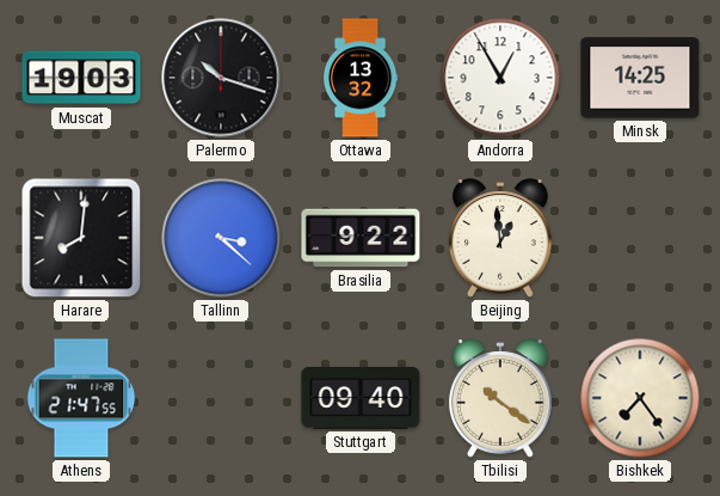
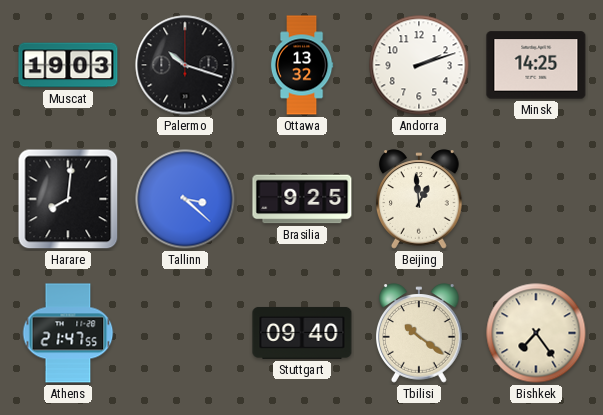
Andorra: 12:55 -> 2:12
Brasilia: 9:22 -> 9:25
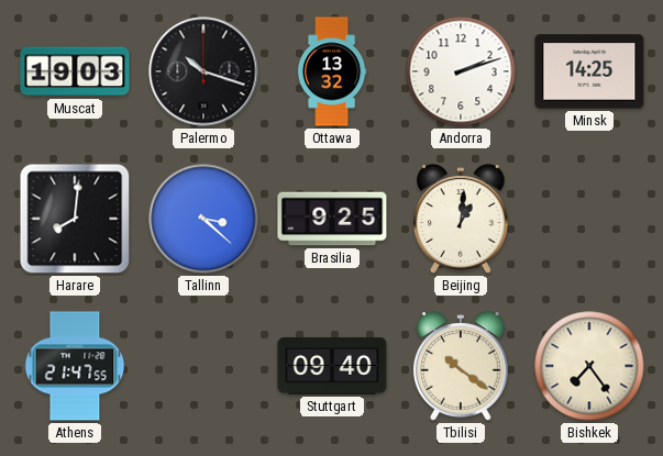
Beijing: 12:59 -> 1:01
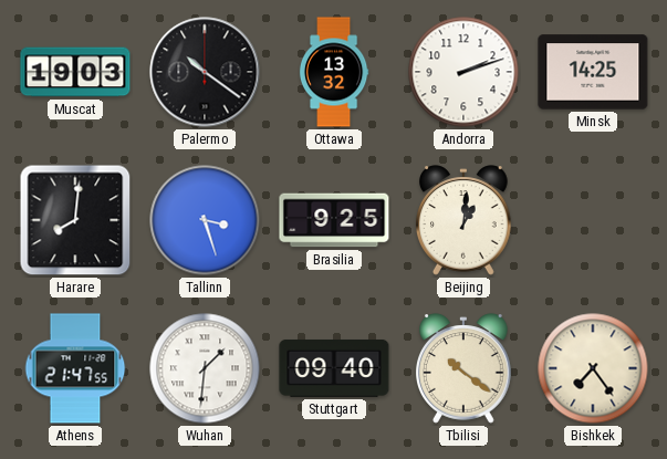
Palermo: 10:18 -> 10:21
Tallinn: 3:22 -> 3:27
Wuhan: none -> 1:31
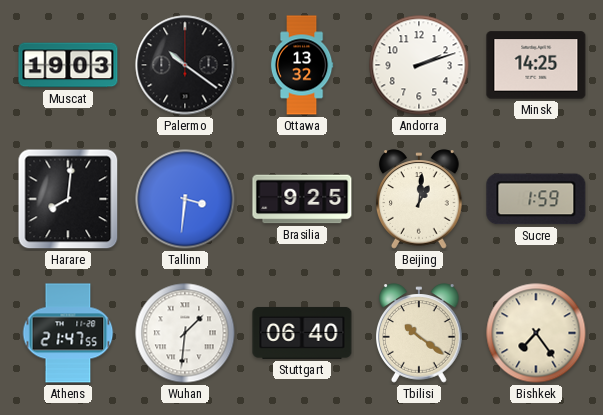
Tallinn: 3:27 -> 3:31
Sucre: none -> 1:59
Stuttgart: 09:40 -> 06:40
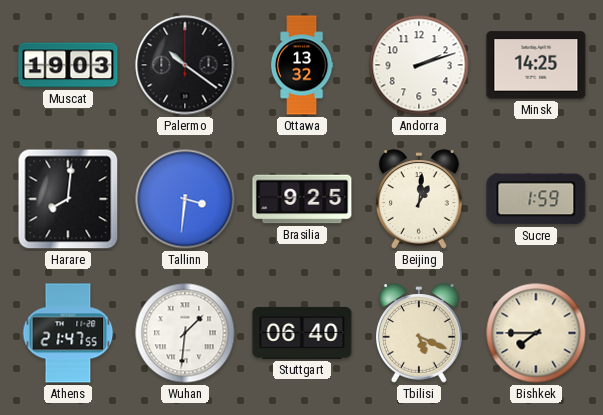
Tbilisi: 10:21 -> 5:19
Bishkek: 7:24 -> 7:45
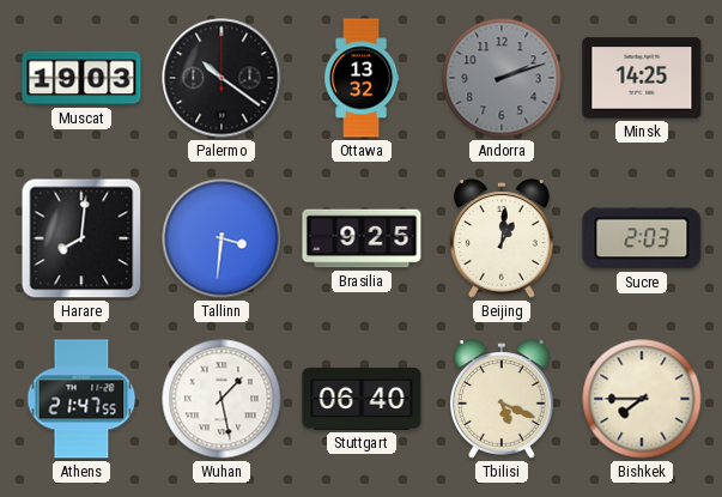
Andorra dial: white -> grey
Sucre: 1:59 -> 2:03
Wuhan: 1:31 -> 1:28
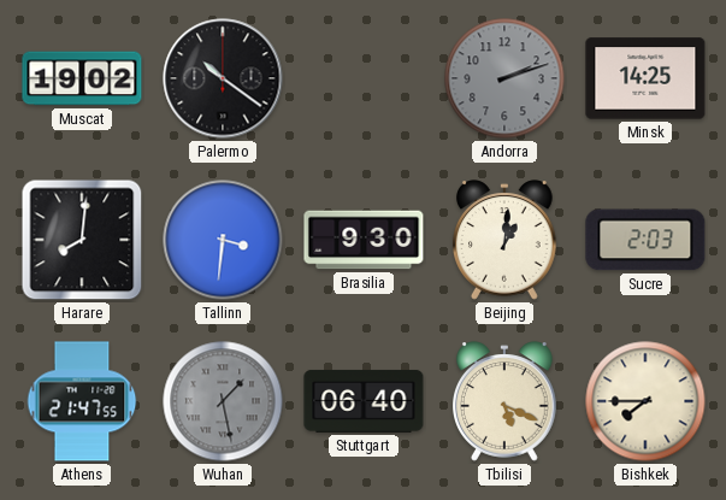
Muscat: 19:03 -> 19:02
Ottawa: 13:32 -> none
Brasilia: 9:25 -> 9:30
Wuhan dial: white -> grey
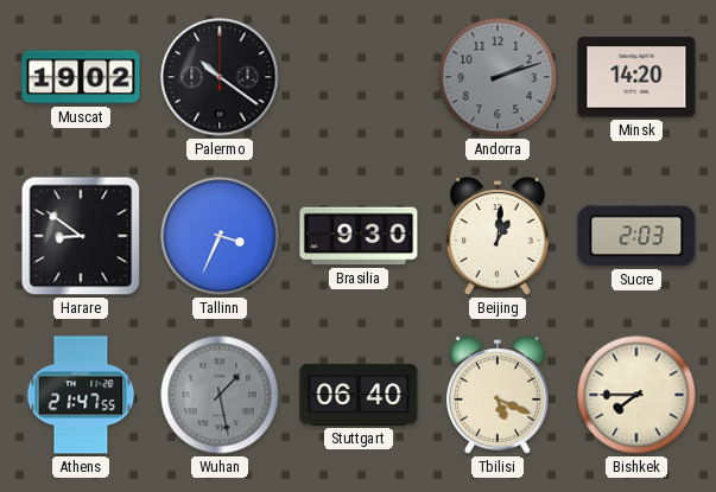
Minsk: 14:25 -> 14:20
Harare: 8:01 -> 8:51
Tallinn: 3:31 -> 3:34
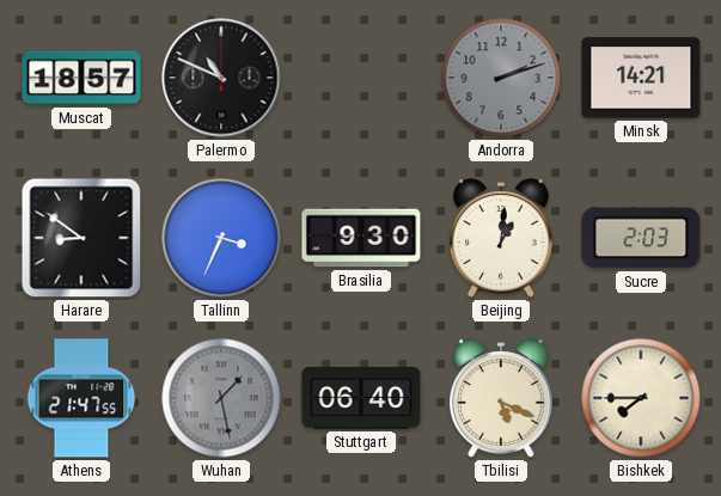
Muscat: 19:02 -> 18:57
Palermo: 10:21 -> 10:49
Minsk: 14:20 -> 14:21
